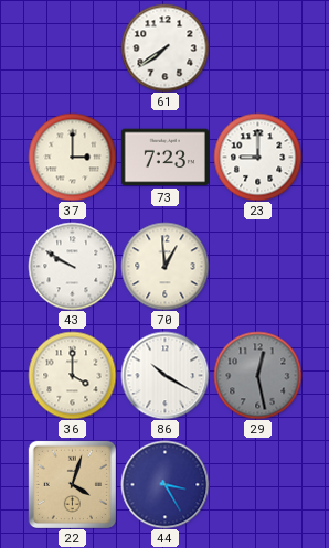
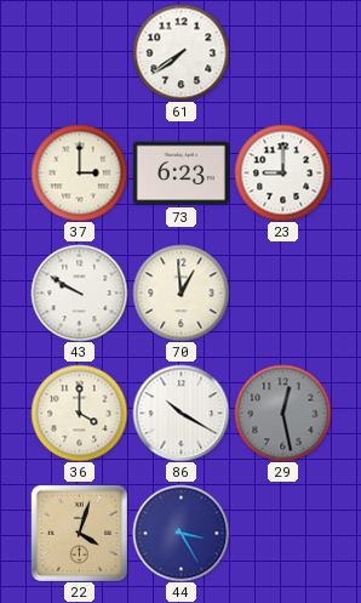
73: 7:23 -> 6:23
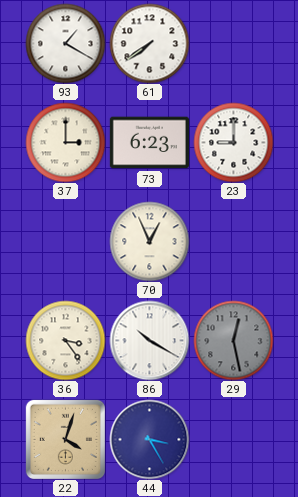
93: none -> 1:20
43: 9:50 -> none
70: 12:59 -> 12:56
36: 4:00 -> 3:24
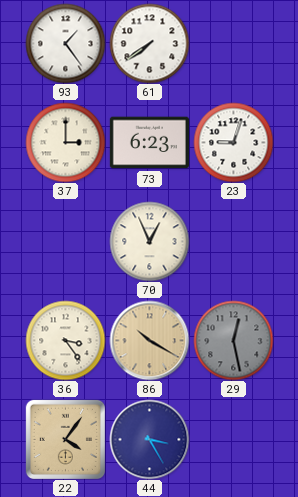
93: 1:20 -> 1:24
23: 9:00 -> 9:03
86 dial: white -> champagne
22: 4:03 -> 4:06
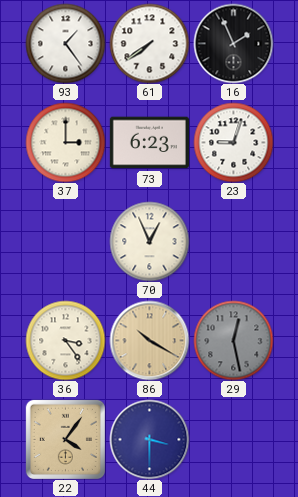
16: none -> 1:56
44: 3:25 -> 3:30
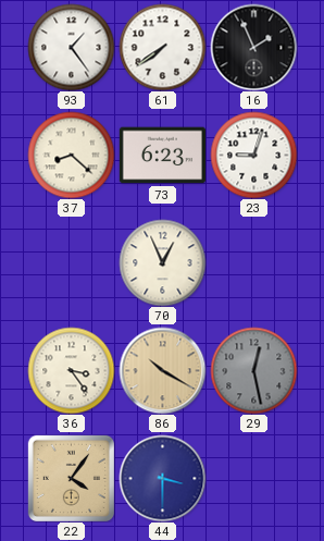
37: 3:00 -> 8:22
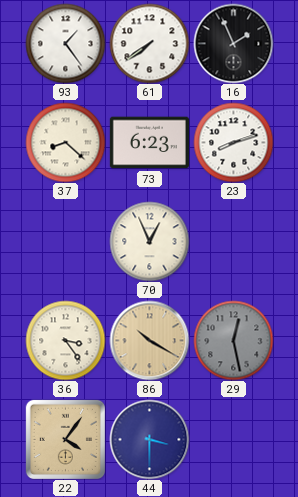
23: 9:03 -> 8:12
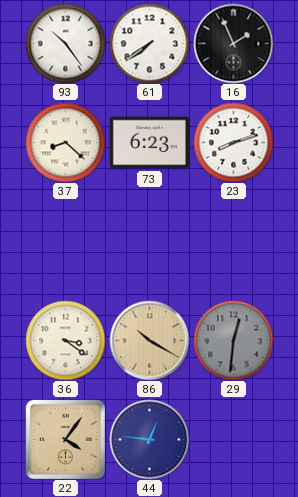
93: 1:24 -> 10:24
70: 12:56 -> none
36: 3:24 -> 3:21
29: 12:28 -> 12:31
44: 3:30 -> 12:46
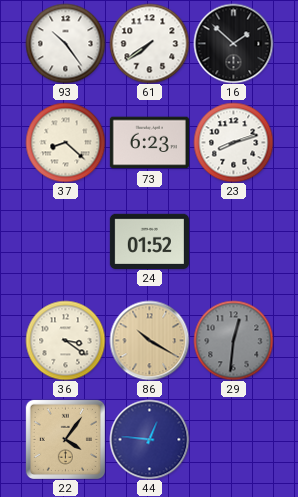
16: 1:56 -> 1:52
24: none -> 01:52
